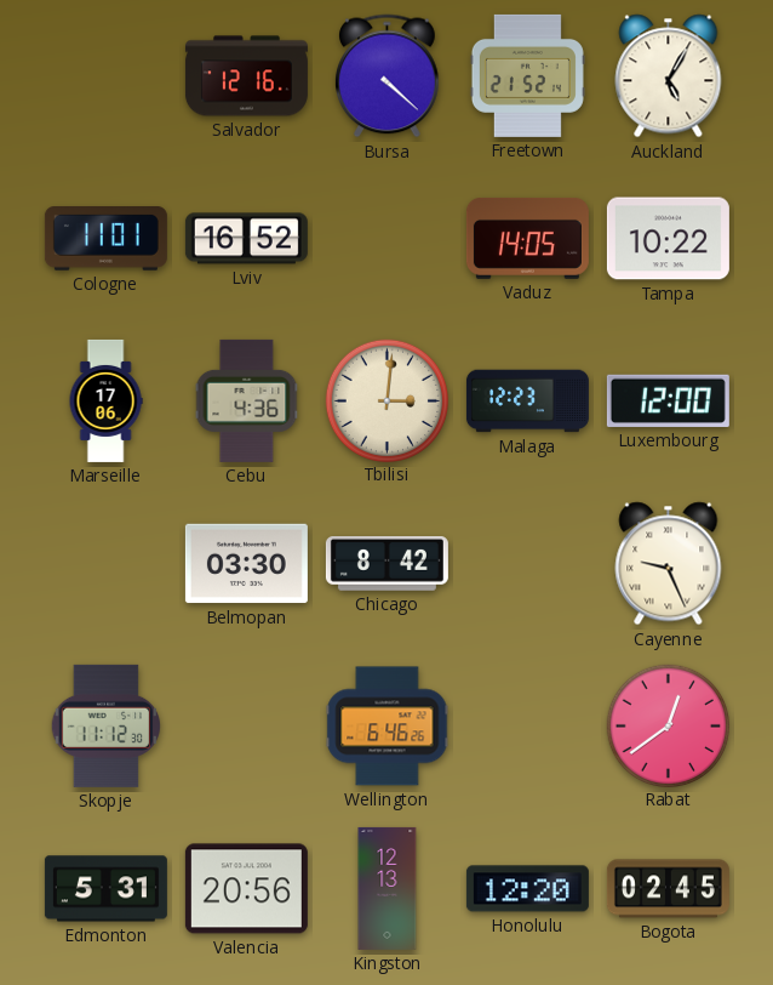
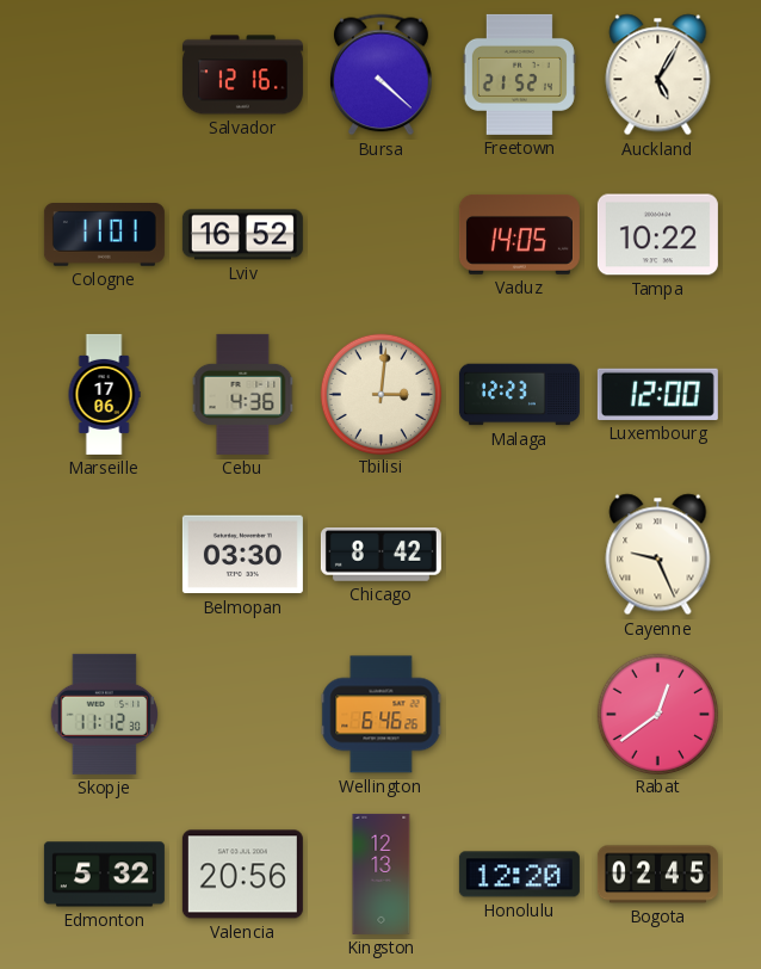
Edmonton: 5:31 -> 5:32
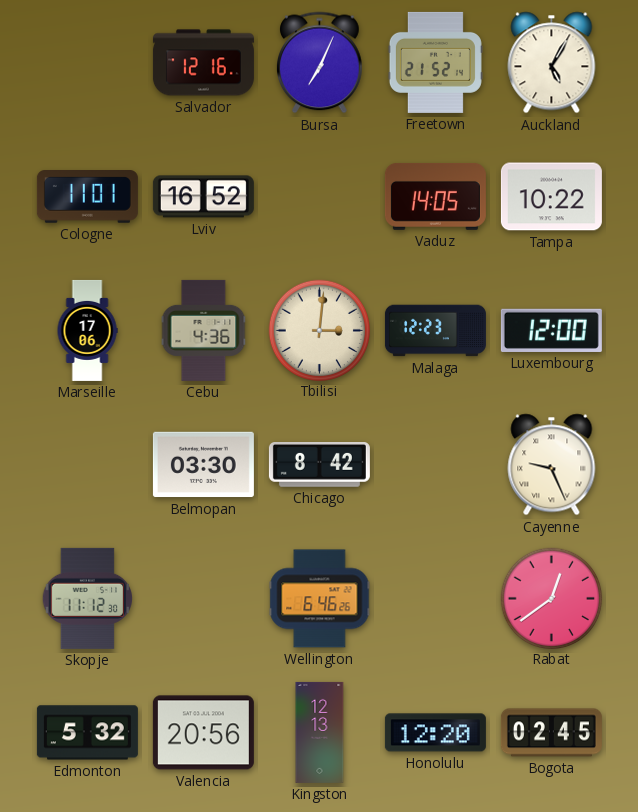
Bursa: 4:22 -> 7:04
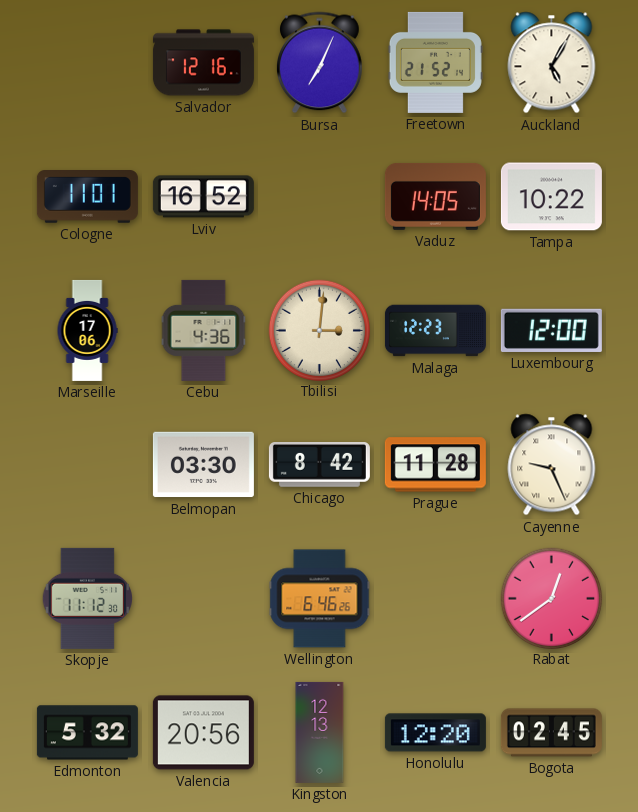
Prague: none -> 11:28
